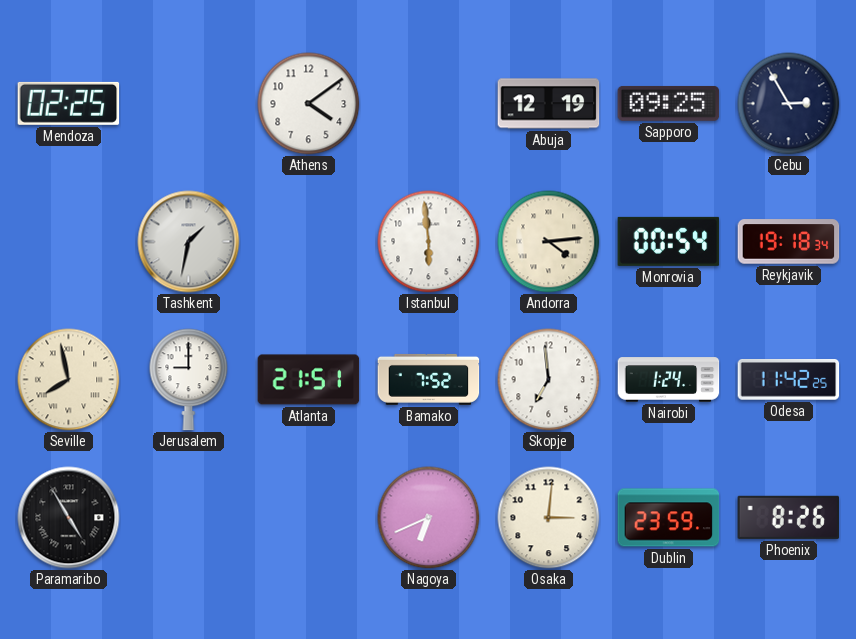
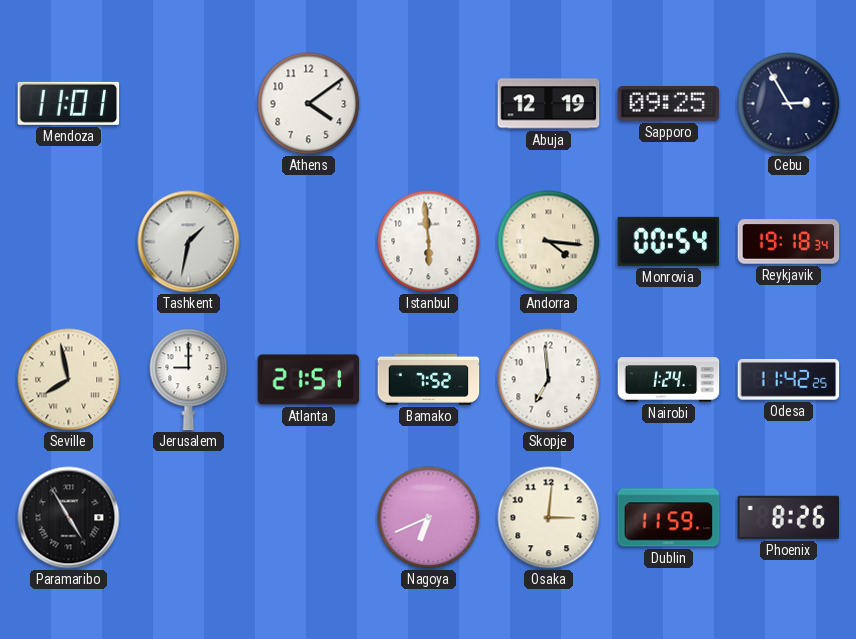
Mendoza: 02:25 -> 11:01
Andorra: 4:14 -> 4:16
Dublin: 23:59 -> 11:59
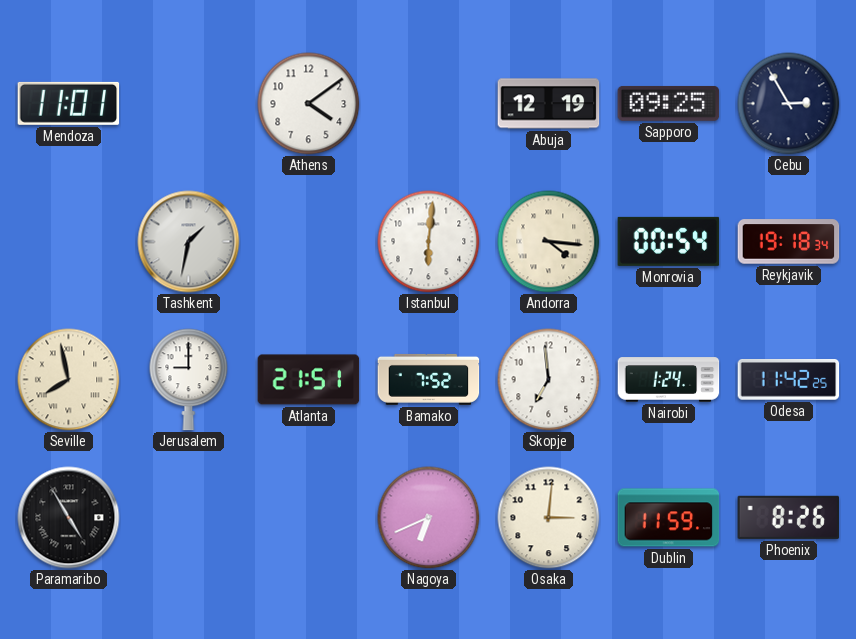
Istanbul: 5:59 -> 6:01
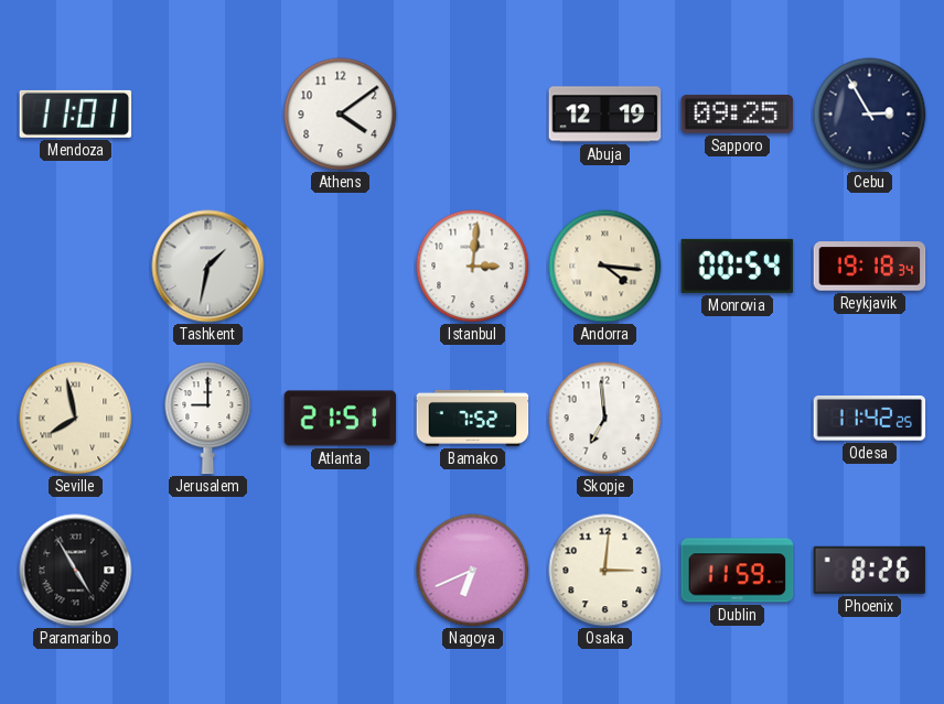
Istanbul: 6:01 -> 3:01
Nairobi: 1:24 -> none
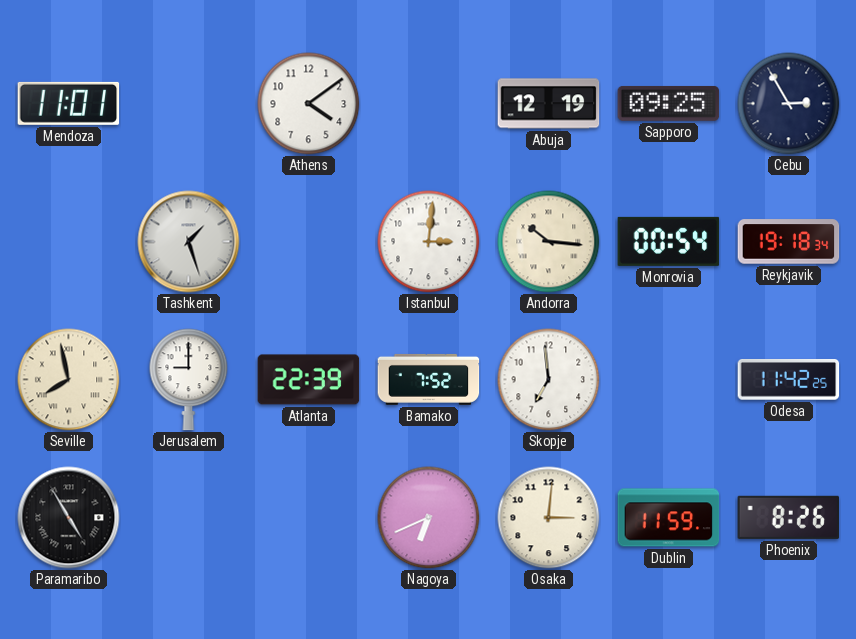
Tashkent: 1:32 -> 1:27
Andorra: 4:16 -> 10:16
Atlanta: 21:51 -> 22:39
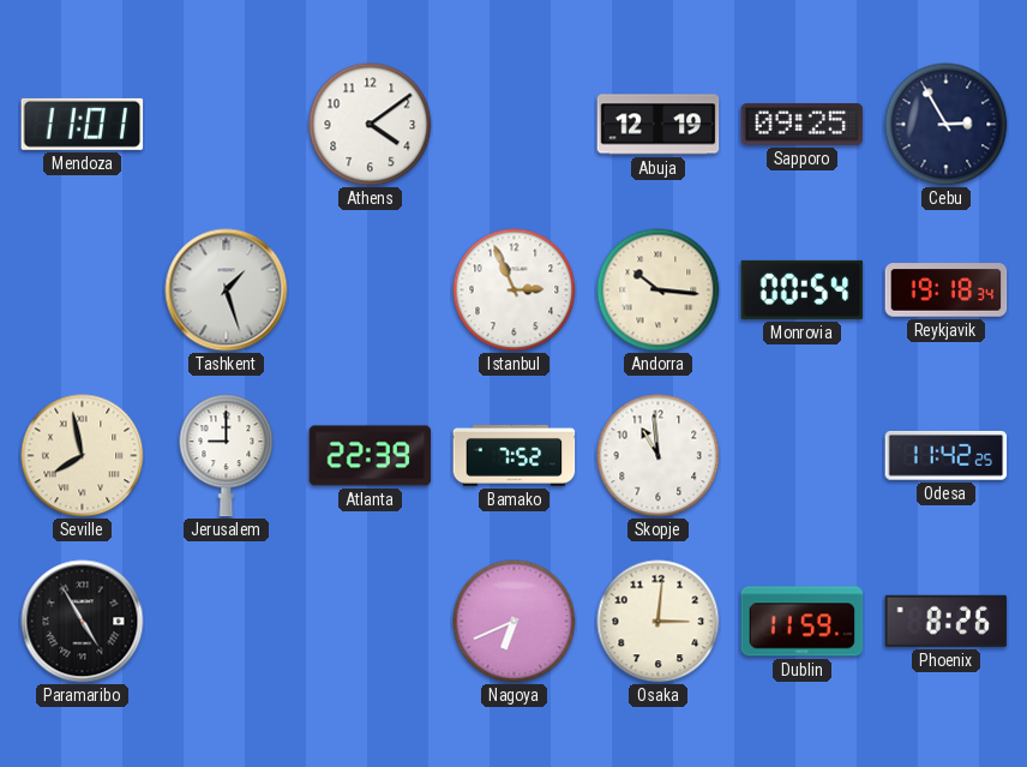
Istanbul: 3:01 -> 2:56
Skopje: 6:59 -> 10:59
